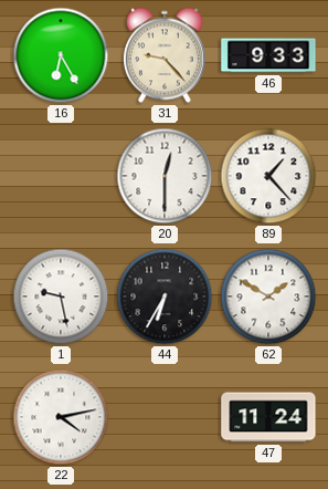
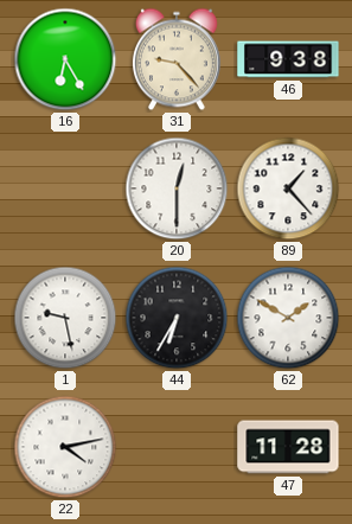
46: 9:33 -> 9:38
47: 11:24 -> 11:28
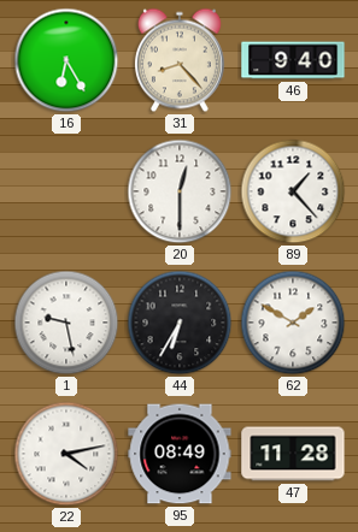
31: 9:23 -> 8:23
46: 9:38 -> 9:40
95: none -> 08:49
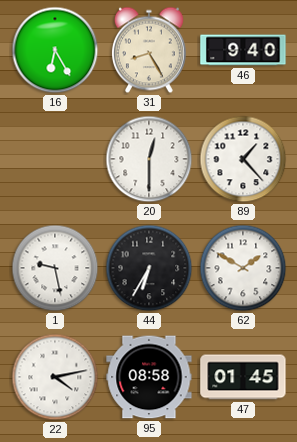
31: 8:23 -> 8:25
95: 08:49 -> 08:58
47: 11:28 -> 01:45
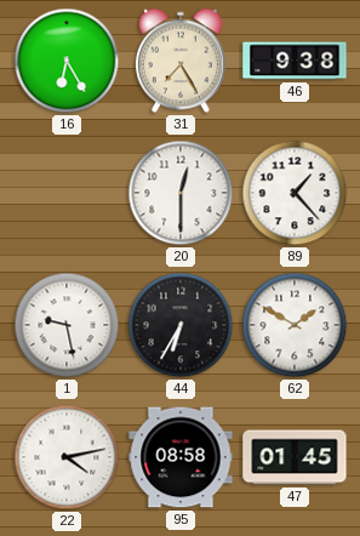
31: 8:25 -> 7:25
46: 9:40 -> 9:38
